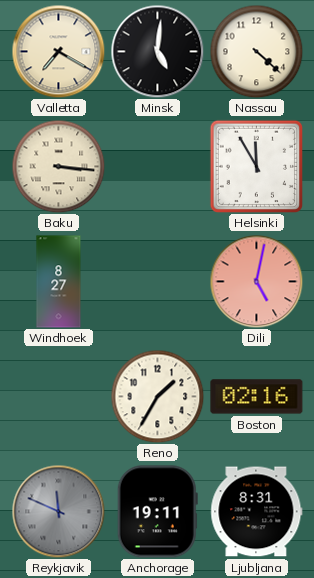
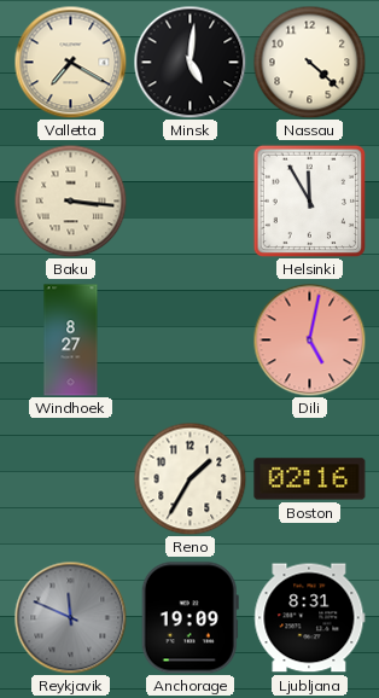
Anchorage: 19:11 -> 19:09
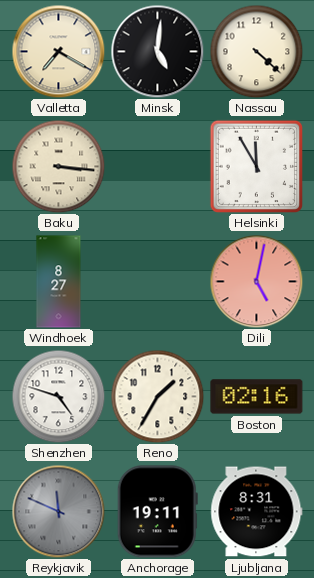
Shenzhen: none -> 4:48
Anchorage: 19:09 -> 19:11
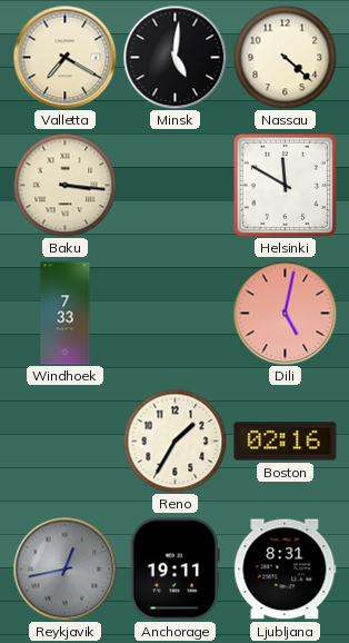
Helsinki: 11:55 -> 11:50
Windhoek: 8:27 -> 7:33
Shenzhen: 4:48 -> none
Reykjavik: 11:49 -> 12:43
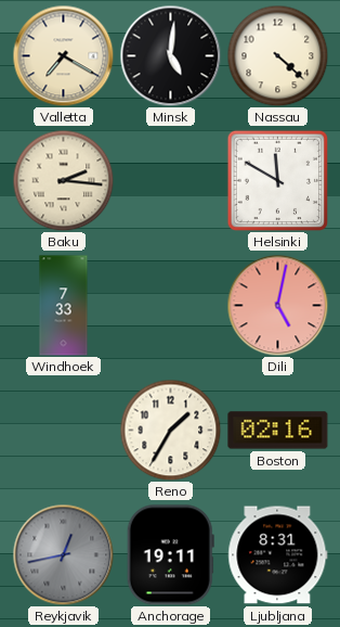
Baku: 3:16 -> 2:16
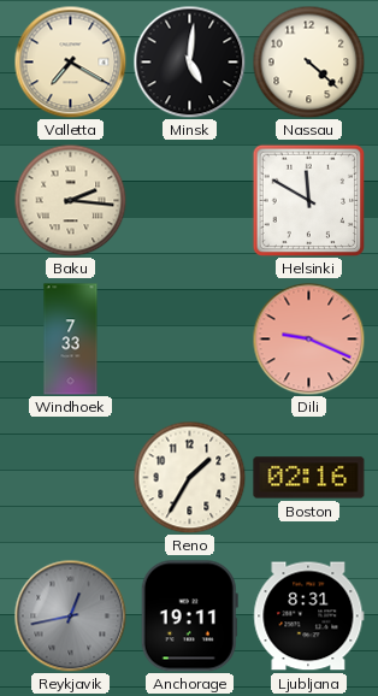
Dili: 5:02 -> 9:19
